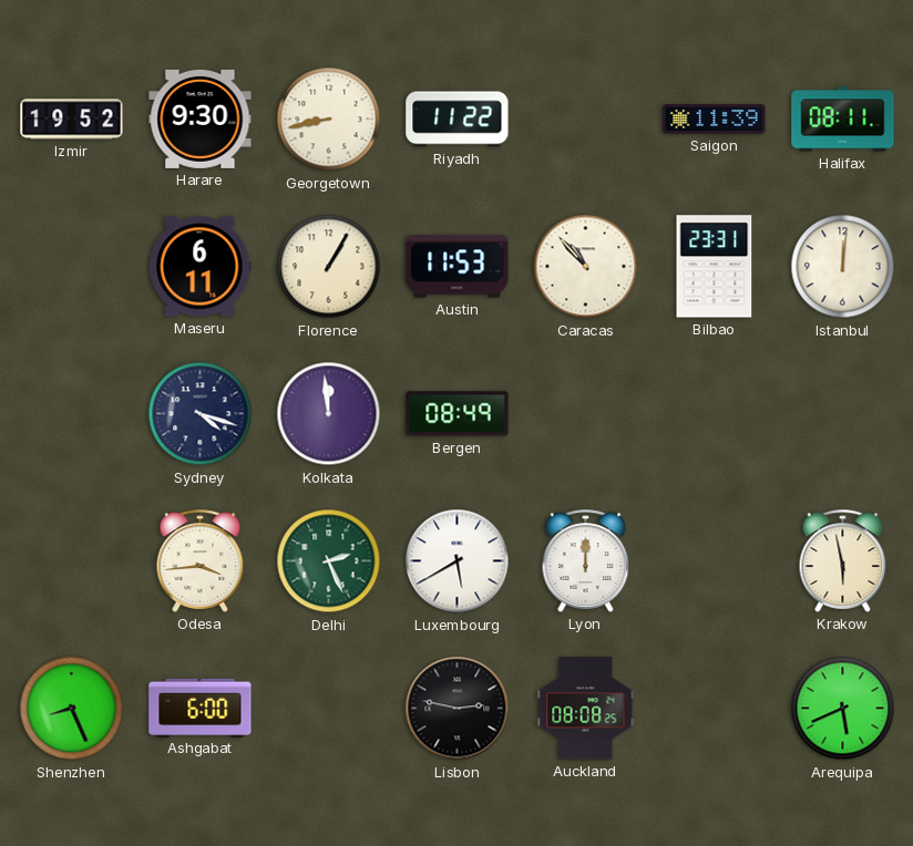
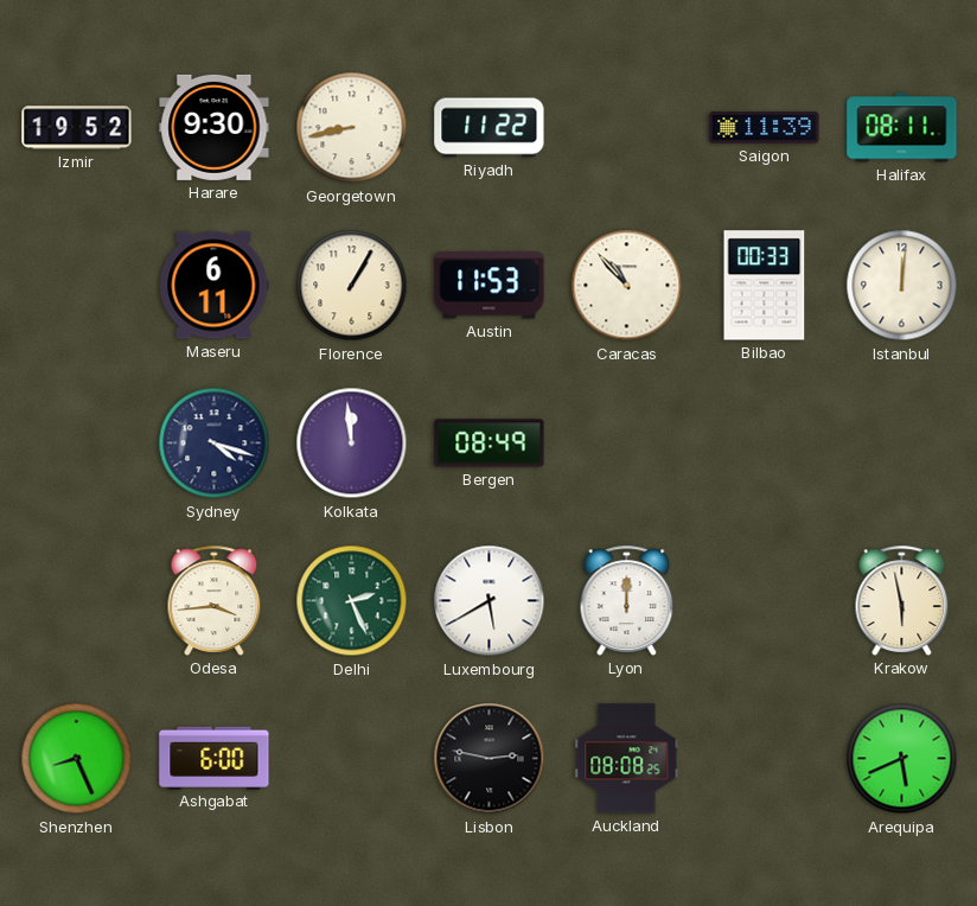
Bilbao: 23:31 -> 00:33
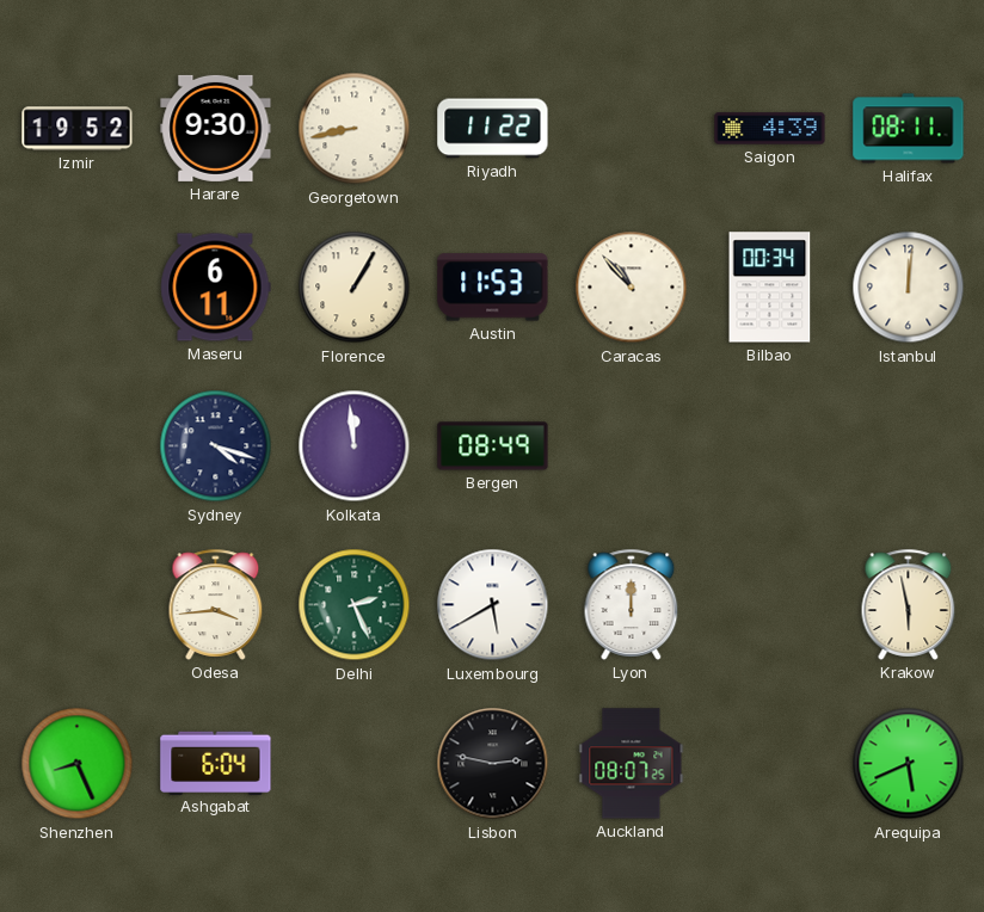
Saigon: 11:39 -> 4:39
Bilbao: 00:33 -> 00:34
Ashgabat: 6:00 -> 6:04
Auckland: 08:08 -> 08:07
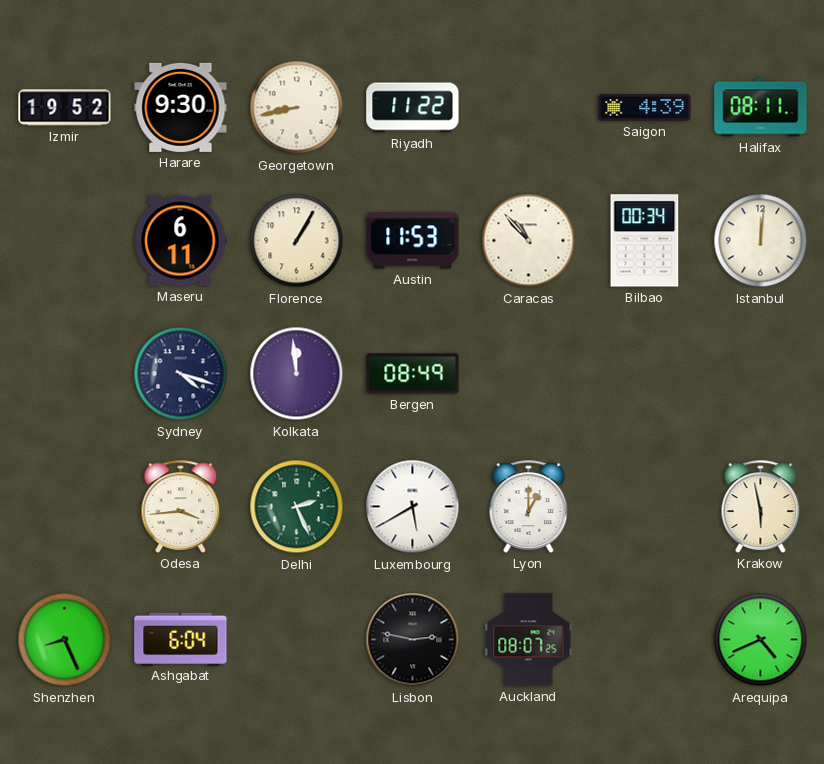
Lyon: 12:00 -> 1:00
Arequipa: 5:41 -> 4:41
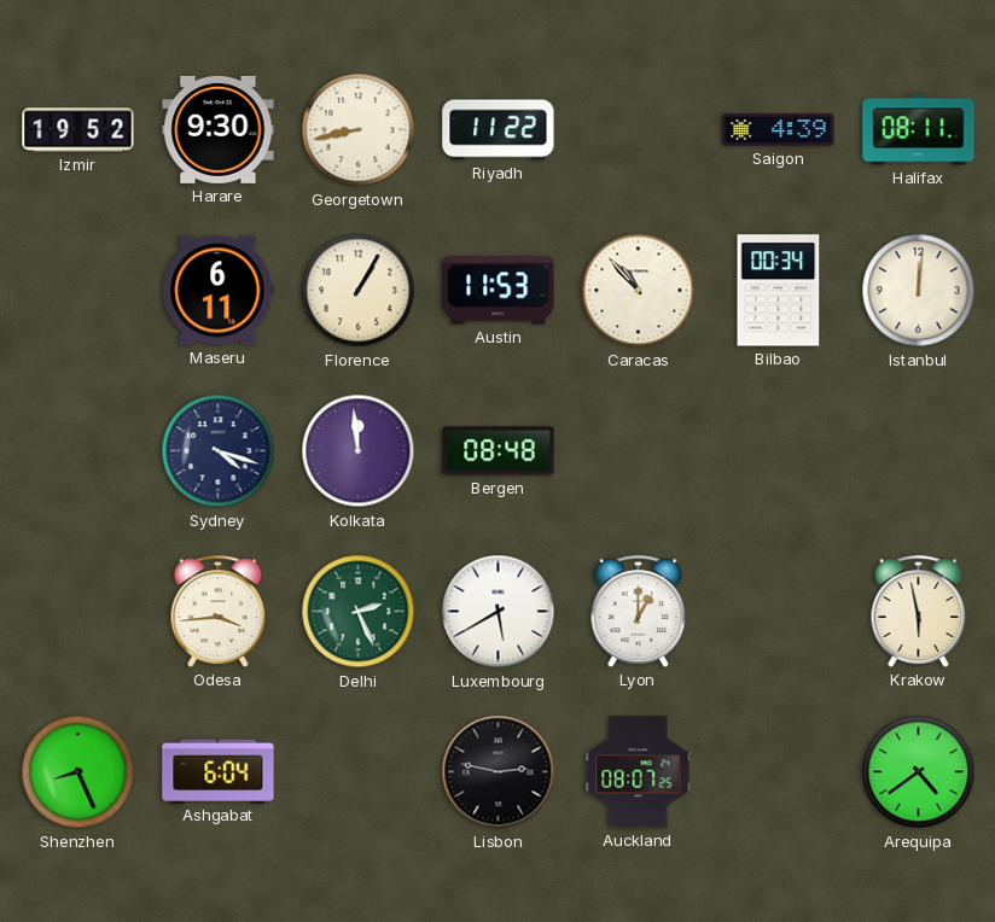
Bergen: 08:49 -> 08:48
Arequipa: 4:41 -> 4:39
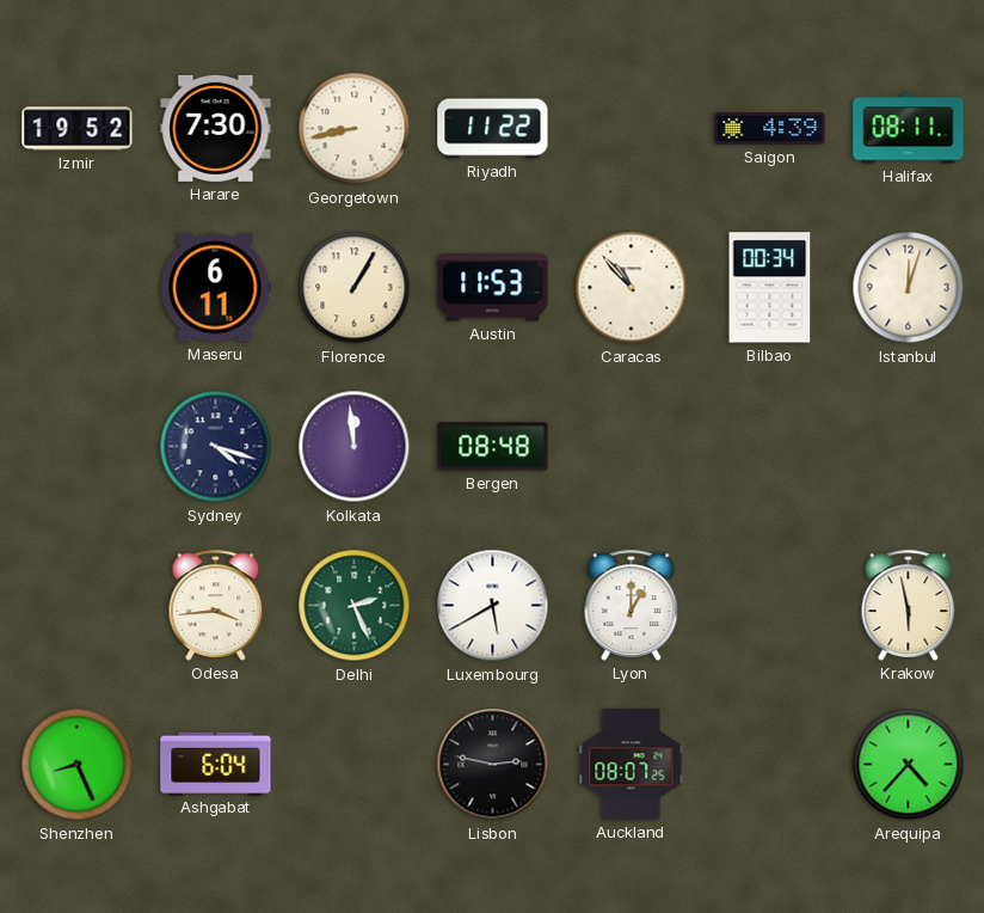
Harare: 9:30 -> 7:30
Istanbul: 12:01 -> 12:03
Arequipa: 4:39 -> 4:37
